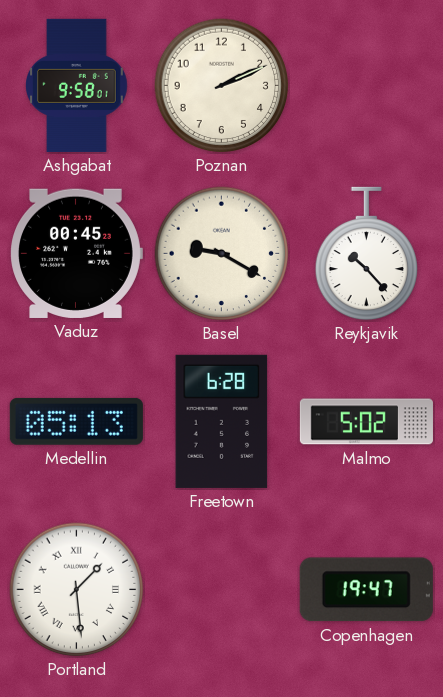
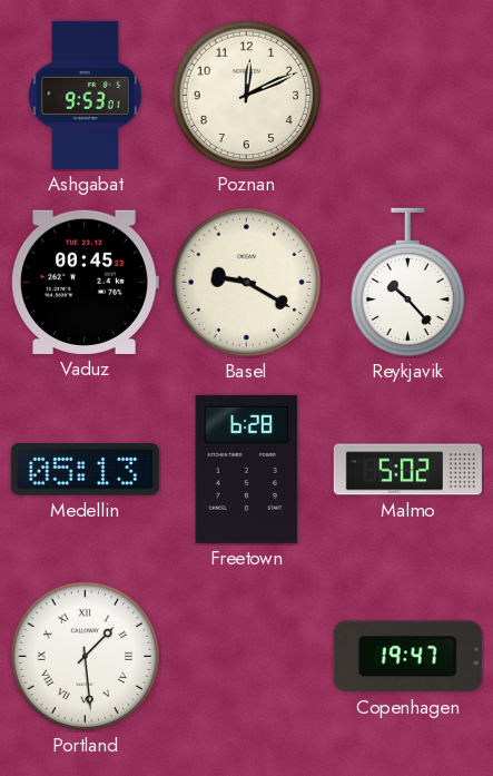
Ashgabat: 9:58 -> 9:53
Poznan: 2:11 -> 12:11
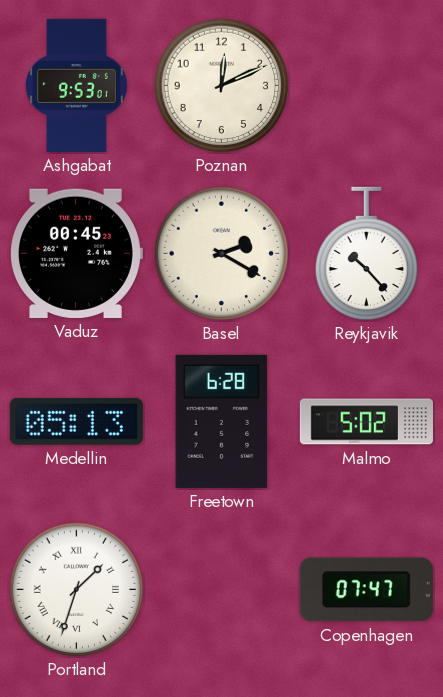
Basel: 9:20 -> 2:20
Portland: 1:29 -> 1:33
Copenhagen: 19:47 -> 07:47
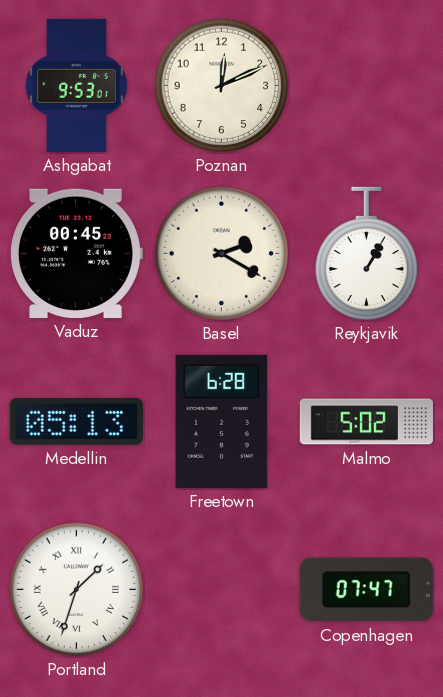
Reykjavik: 10:23 -> 1:05
